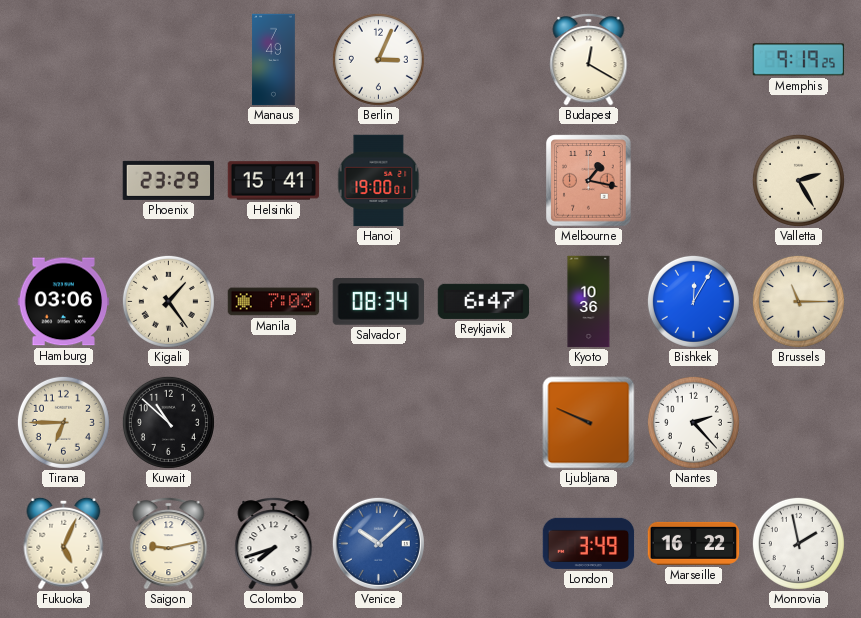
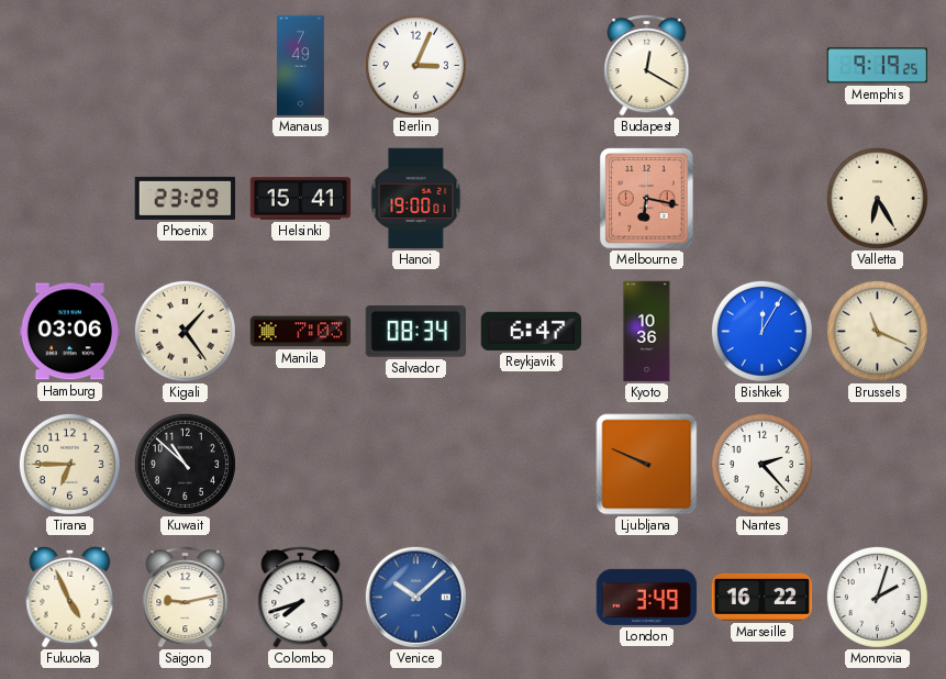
Melbourne: 1:17 -> 6:17
Valletta: 2:25 -> 6:25
Brussels: 11:15 -> 11:19
Fukuoka: 5:04 -> 4:56
Monrovia: 1:58 -> 2:03
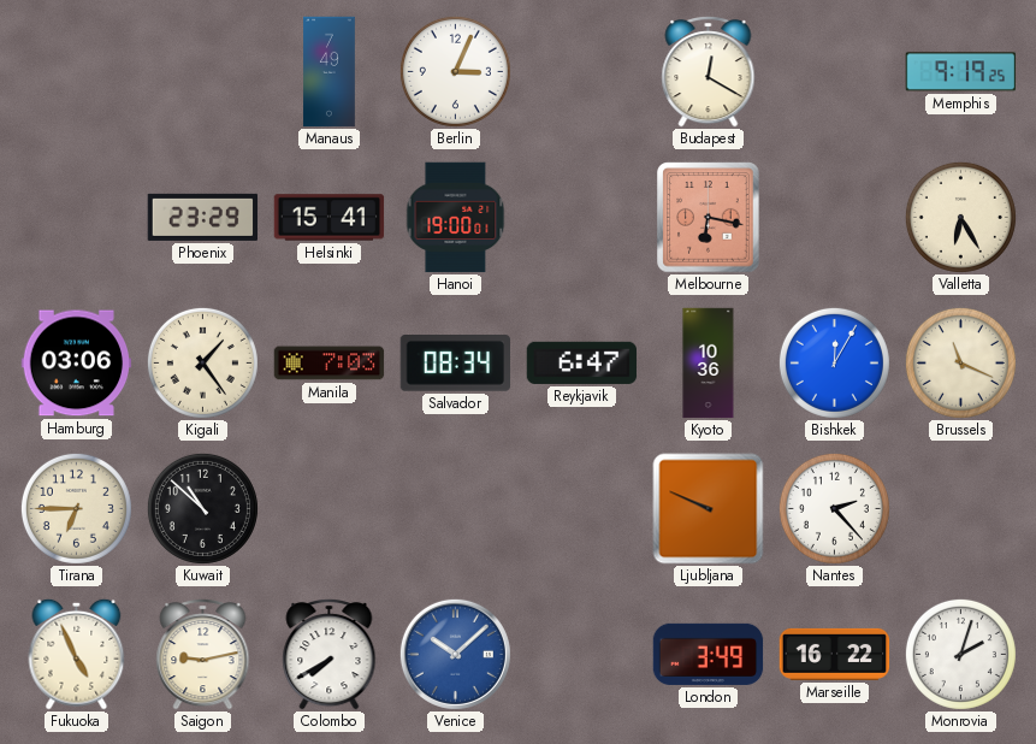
Colombo: 7:42 -> 7:40
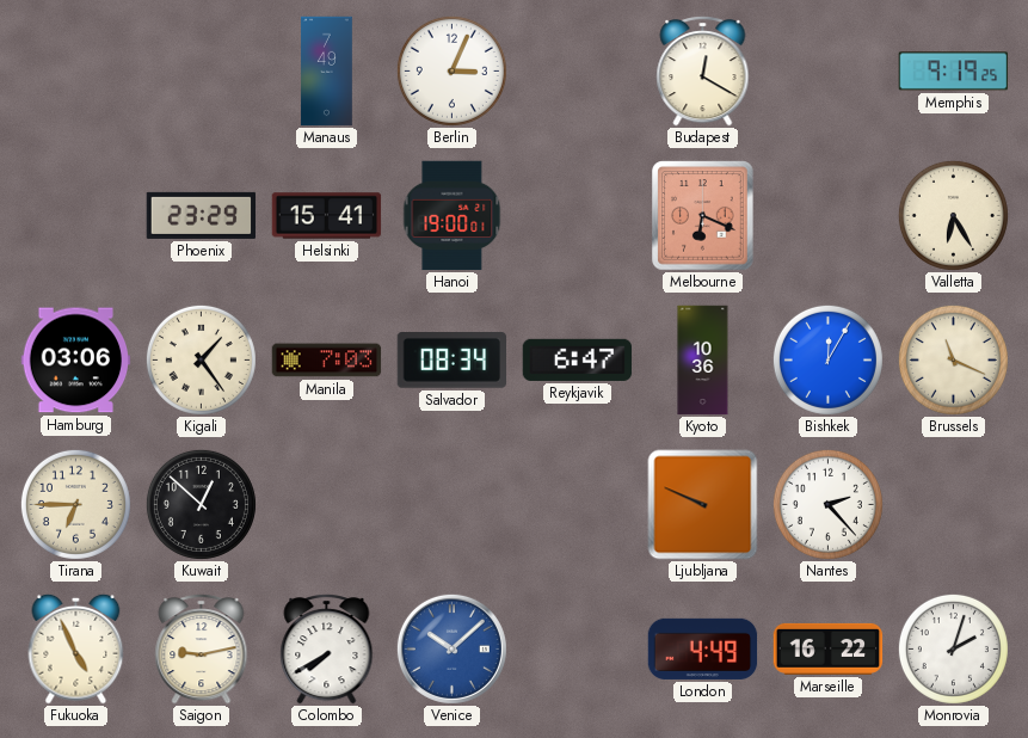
Melbourne: 6:17 -> 6:19
Kuwait: 10:52 -> 12:52
London: 3:49 -> 4:49
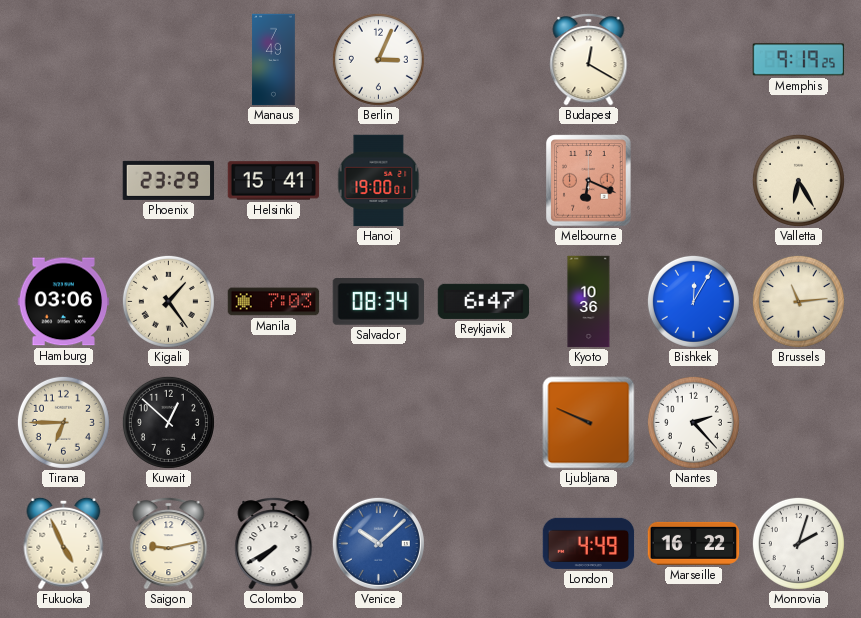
Brussels: 11:19 -> 11:14
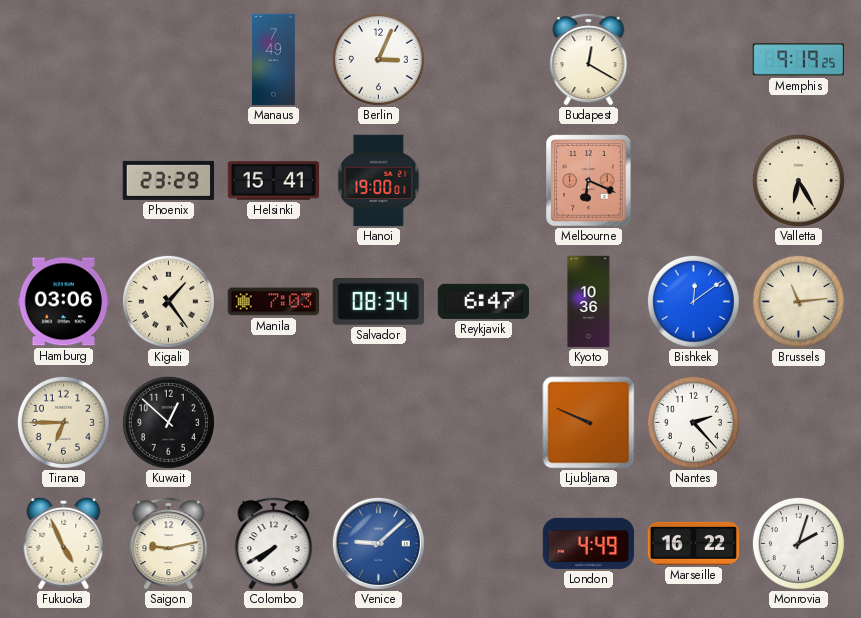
Bishkek: 12:05 -> 12:09
Venice: 10:08 -> 9:08
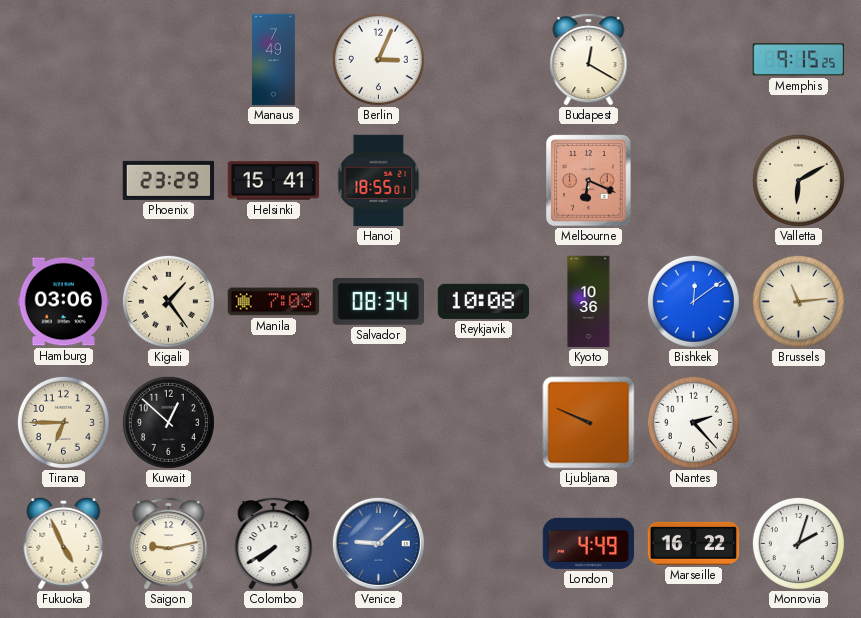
Memphis: 9:19 -> 9:15
Hanoi: 19:00 -> 18:55
Valletta: 6:25 -> 6:10
Reykjavik: 6:47 -> 10:08
